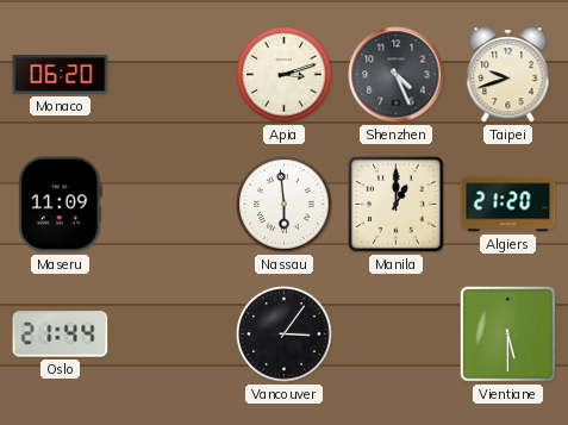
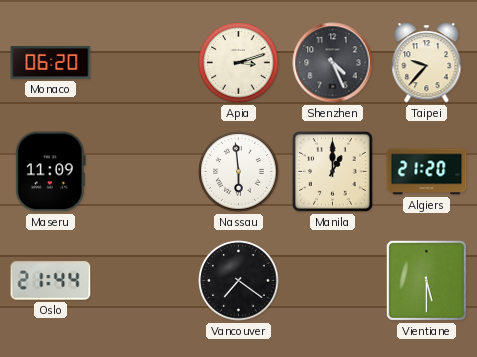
Taipei: 9:42 -> 9:37
Vancouver: 3:06 -> 7:21
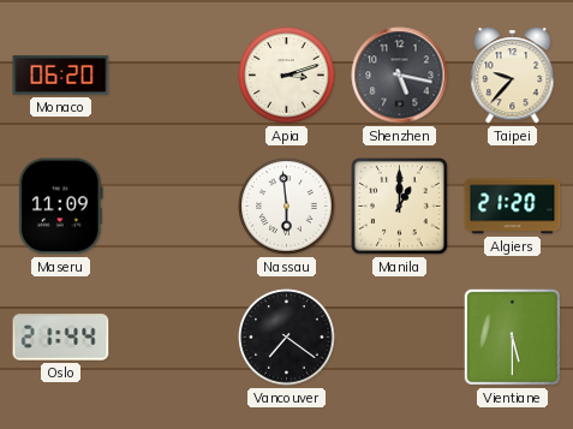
Shenzhen: 4:26 -> 5:17
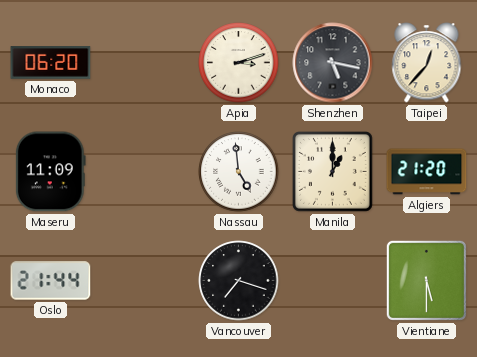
Taipei: 9:37 -> 12:37
Nassau: 5:59 -> 4:59
Vancouver: 7:21 -> 7:18
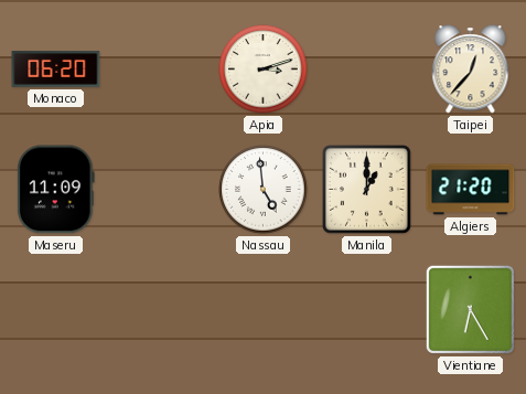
Shenzhen: 5:17 -> none
Oslo: 21:44 -> none
Vancouver: 7:18 -> none
Vientiane: 5:30 -> 6:25
